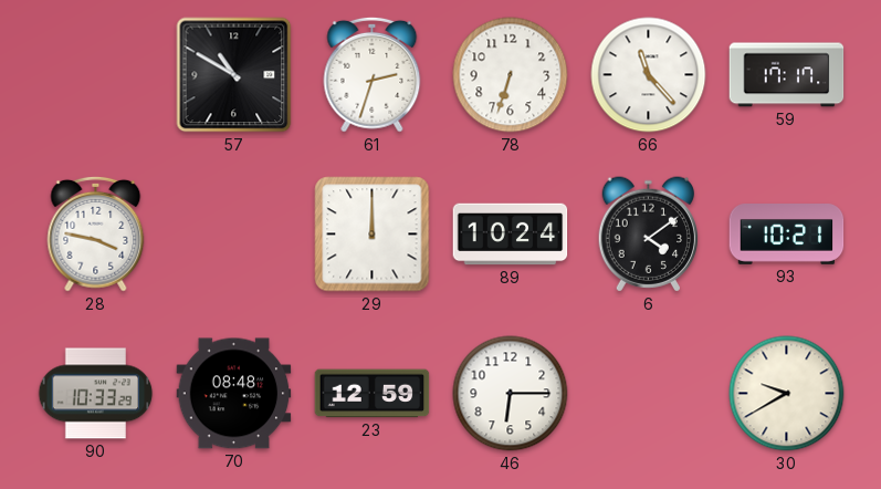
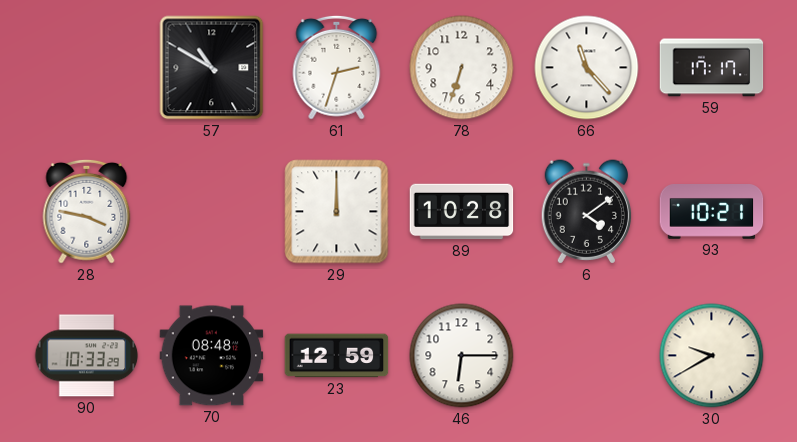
89: 10:24 -> 10:28
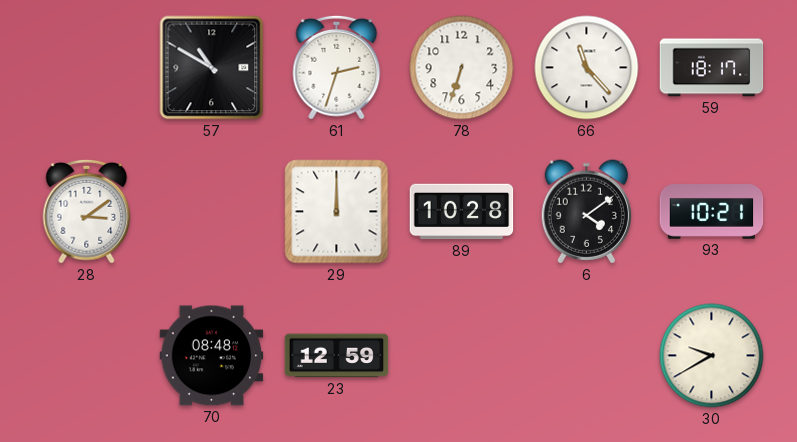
59: 17:17 -> 18:17
28: 3:47 -> 3:09
90: 10:33 -> none
46: 6:15 -> none
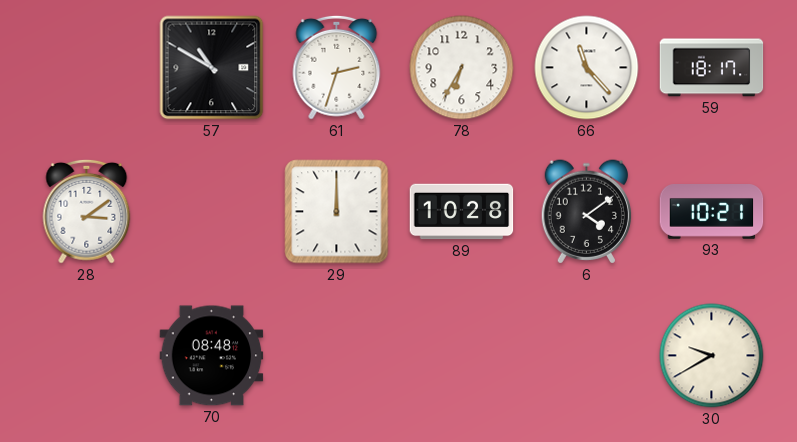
78: 6:33 -> 6:35
23: 12:59 -> none
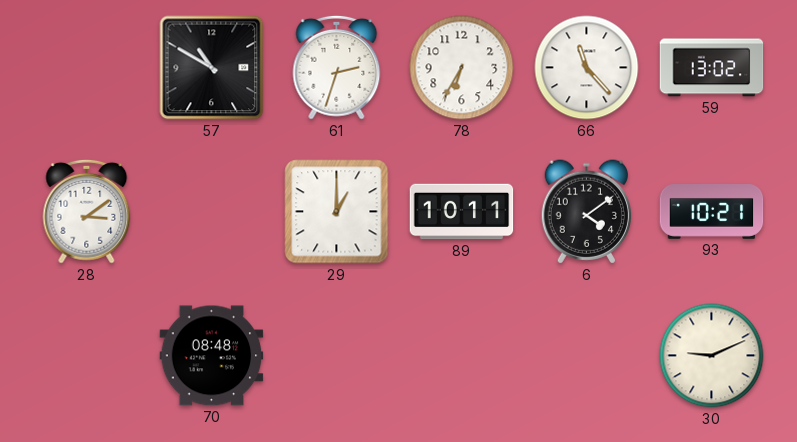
59: 18:17 -> 13:02
29: 12:00 -> 1:00
89: 10:28 -> 10:11
30: 9:40 -> 9:11
